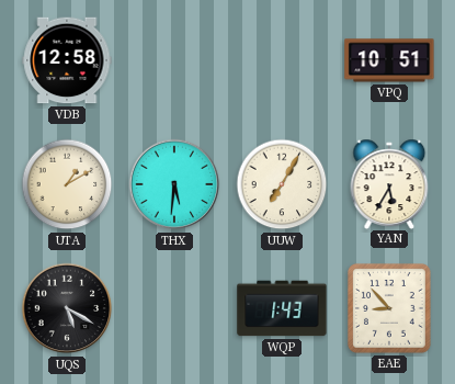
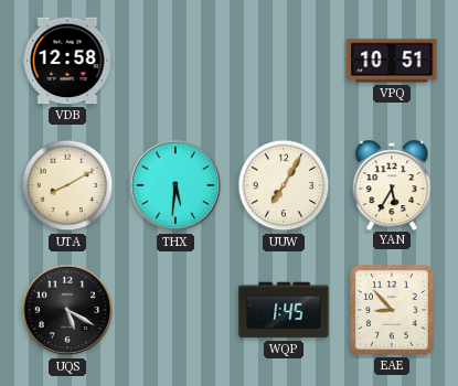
UTA: 1:10 -> 8:10
WQP: 1:43 -> 1:45
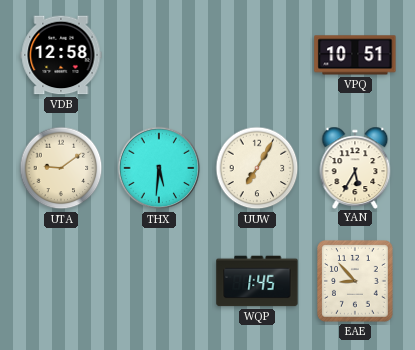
UTA: 8:10 -> 9:09
UQS: 5:20 -> none
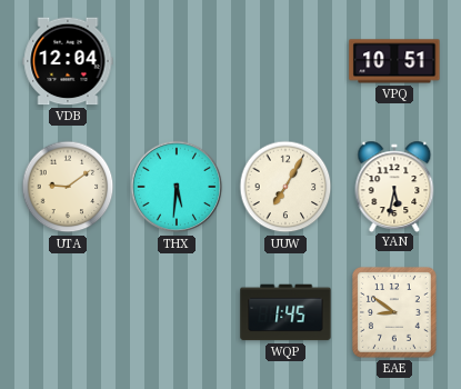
VDB: 12:58 -> 12:04
YAN: 5:35 -> 5:32
EAE: 8:53 -> 8:51
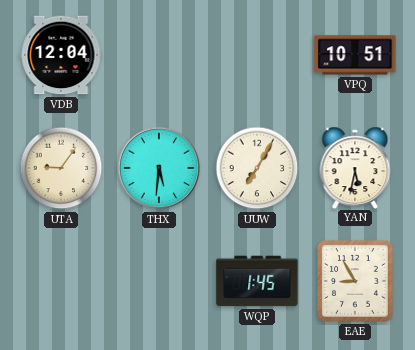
UTA: 9:09 -> 9:06
EAE: 8:51 -> 8:55
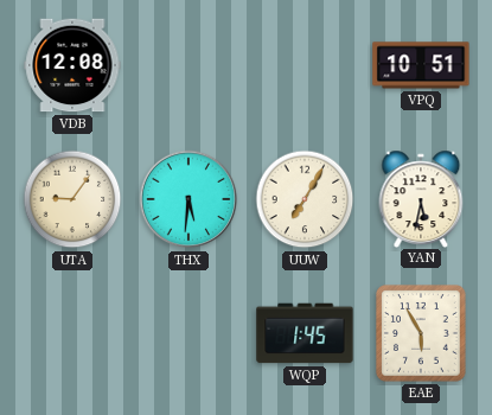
VDB: 12:04 -> 12:08
EAE: 8:55 -> 5:55
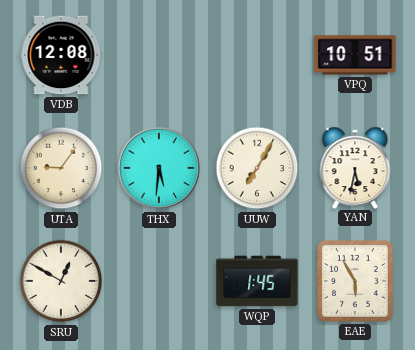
SRU: none -> 12:50
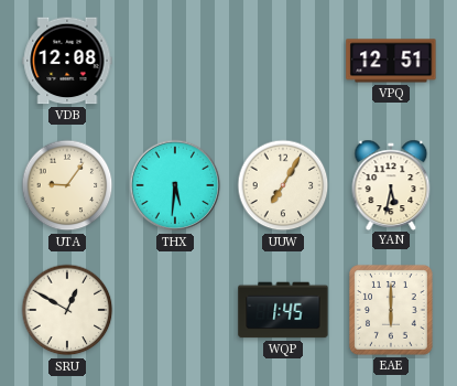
VPQ: 10:51 -> 12:51
EAE: 5:55 -> 6:00
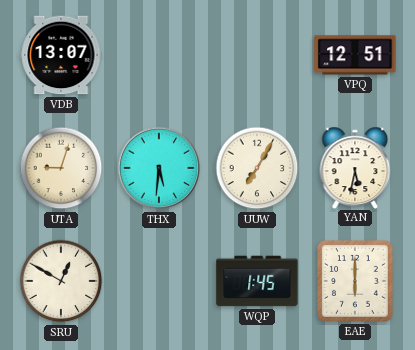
VDB: 12:08 -> 13:07
UTA: 9:06 -> 9:03
